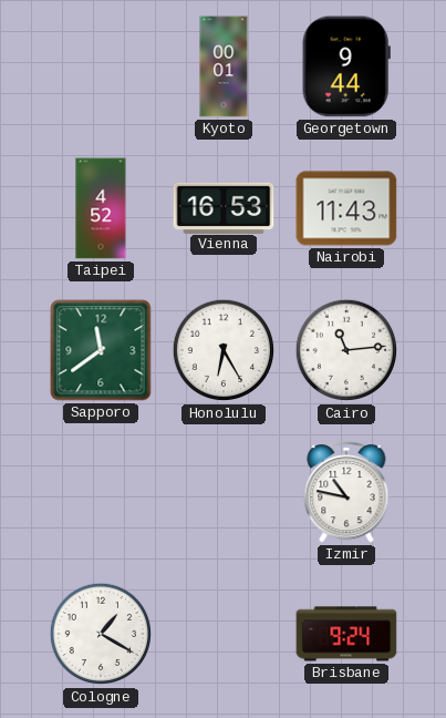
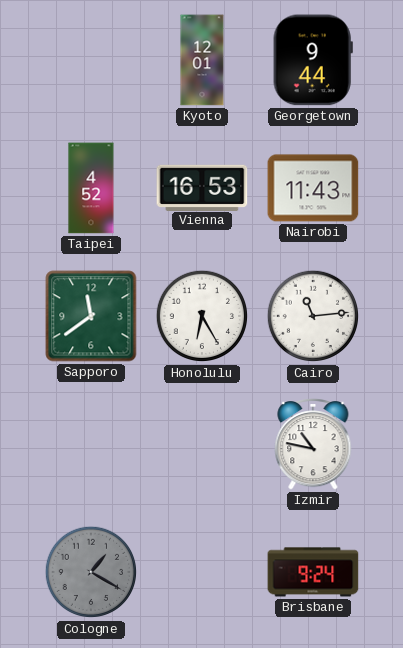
Kyoto: 00:01 -> 12:01
Cologne dial: white -> grey
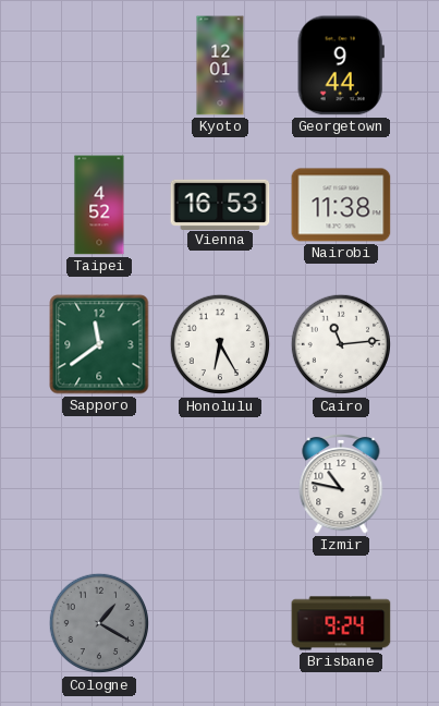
Nairobi: 11:43 -> 11:38
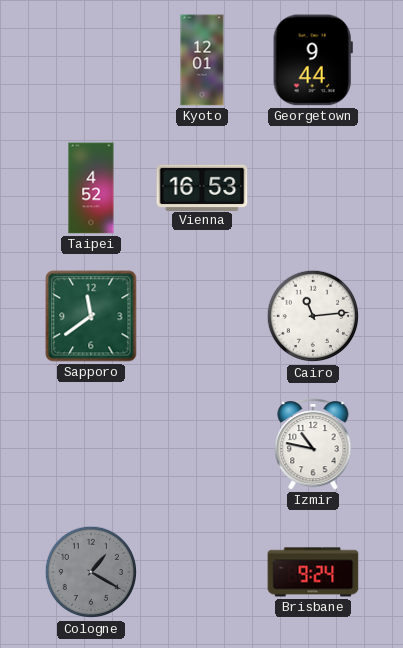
Nairobi: 11:38 -> none
Honolulu: 6:25 -> none
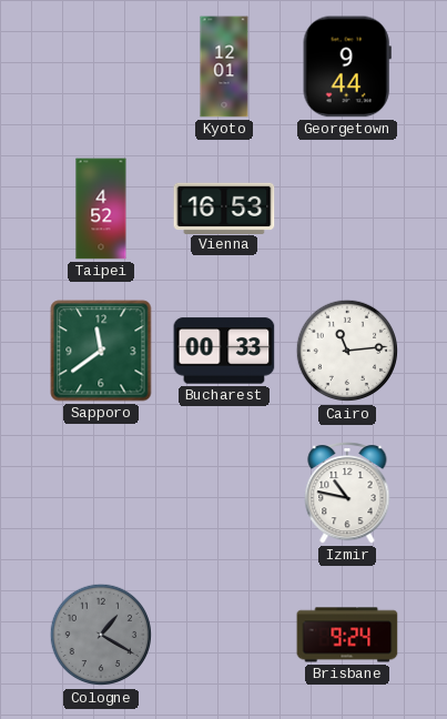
Bucharest: none -> 00:33
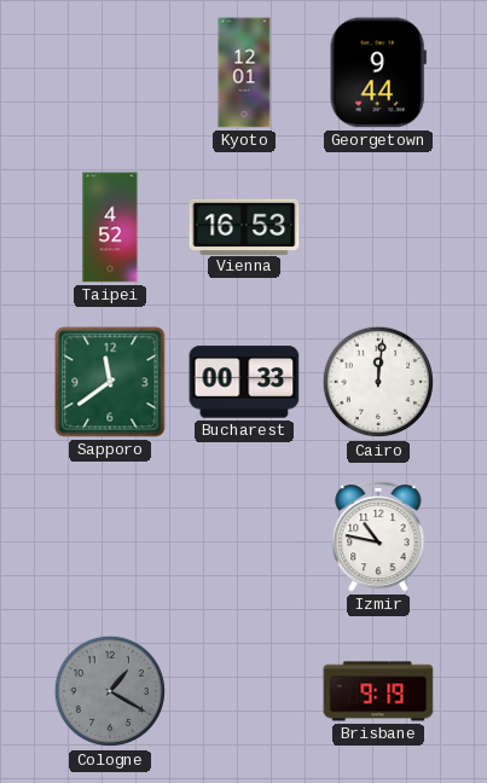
Cairo: 11:14 -> 12:01
Brisbane: 9:24 -> 9:19
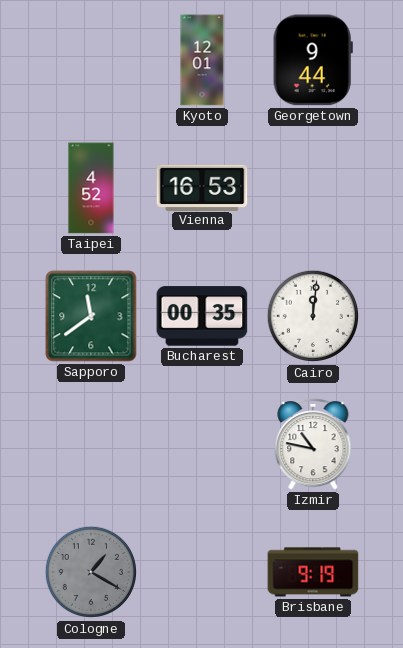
Bucharest: 00:33 -> 00:35
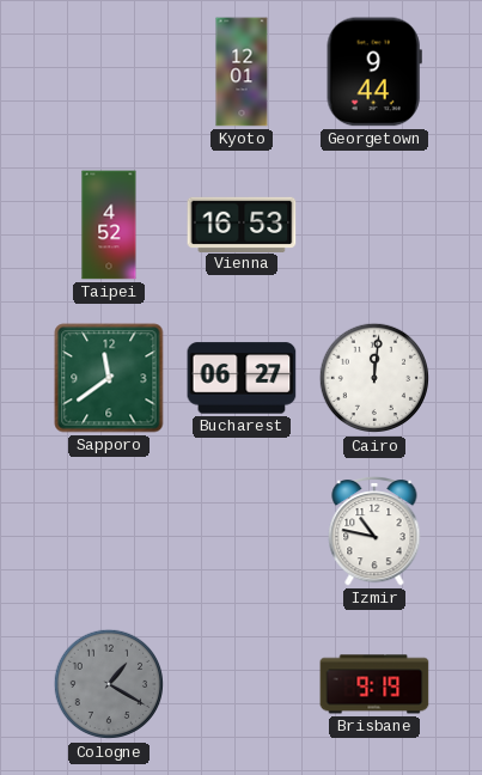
Bucharest: 00:35 -> 06:27
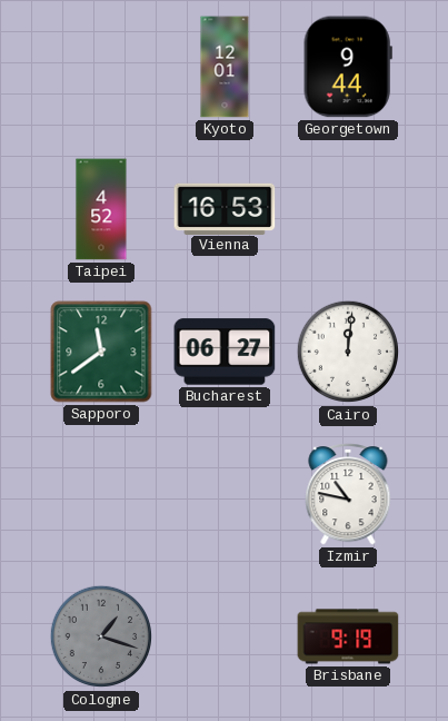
Cologne: 1:20 -> 1:18
